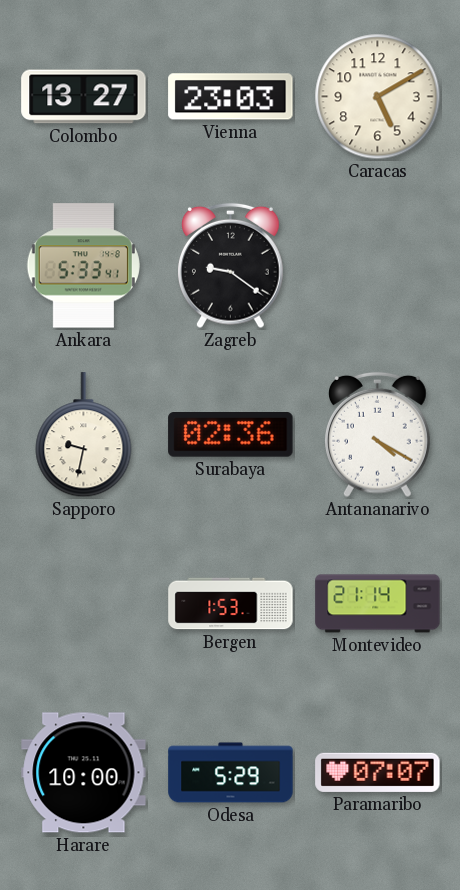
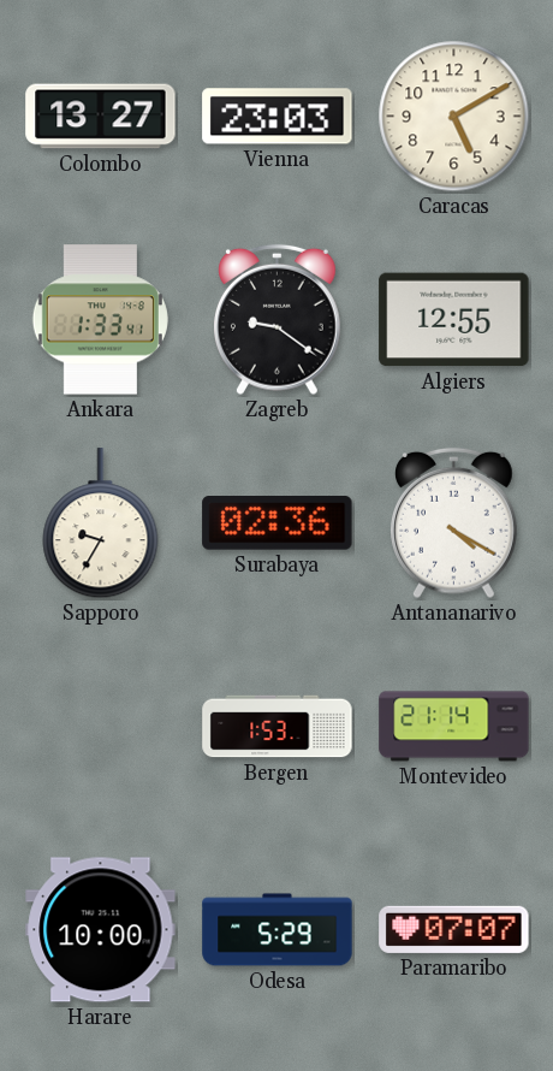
Ankara: 5:33 -> 1:33
Algiers: none -> 12:55
Sapporo: 9:32 -> 9:35
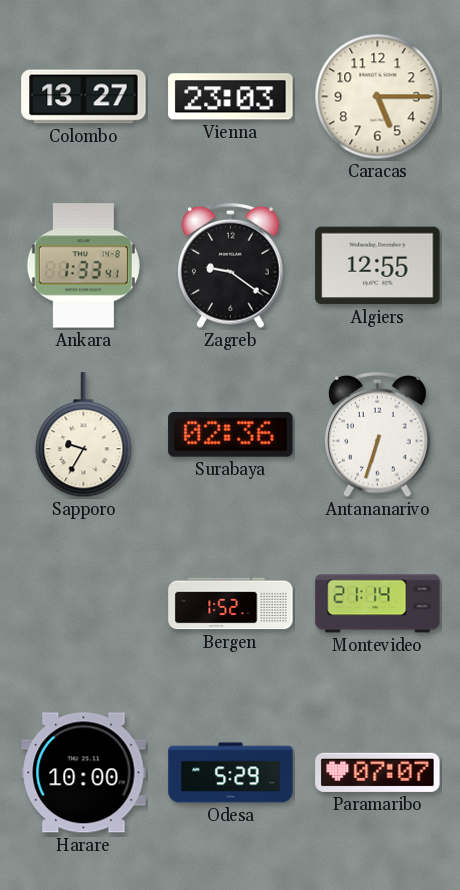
Caracas: 5:10 -> 5:15
Antananarivo: 4:20 -> 6:33
Bergen: 1:53 -> 1:52
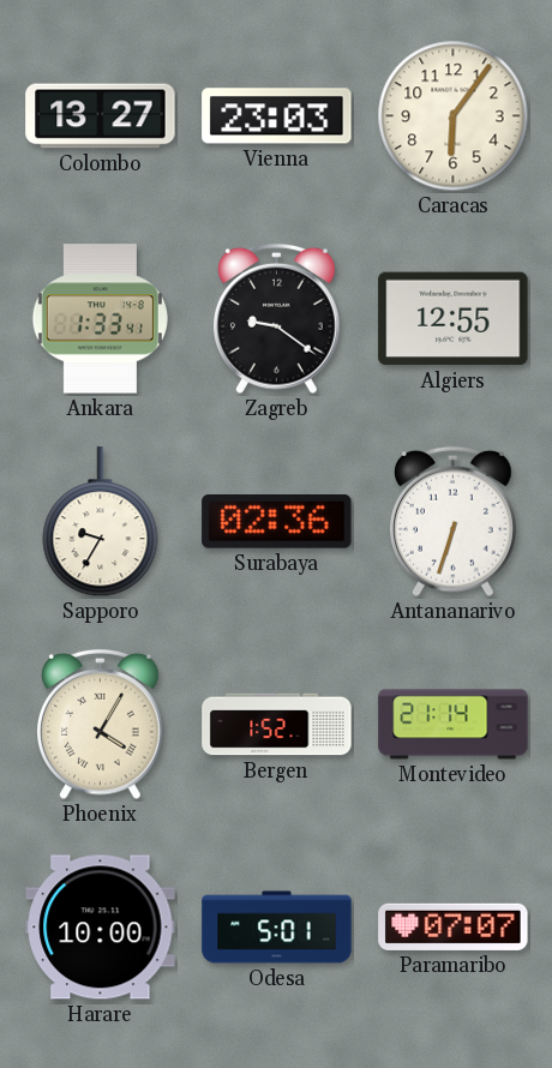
Caracas: 5:15 -> 6:06
Phoenix: none -> 4:05
Odesa: 5:29 -> 5:01
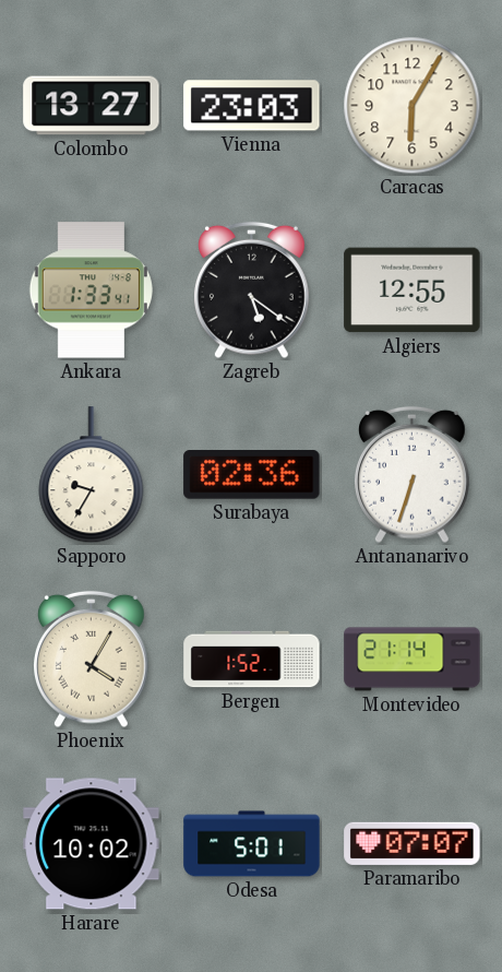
Caracas: 6:06 -> 6:05
Zagreb: 9:21 -> 5:21
Harare: 10:00 -> 10:02
